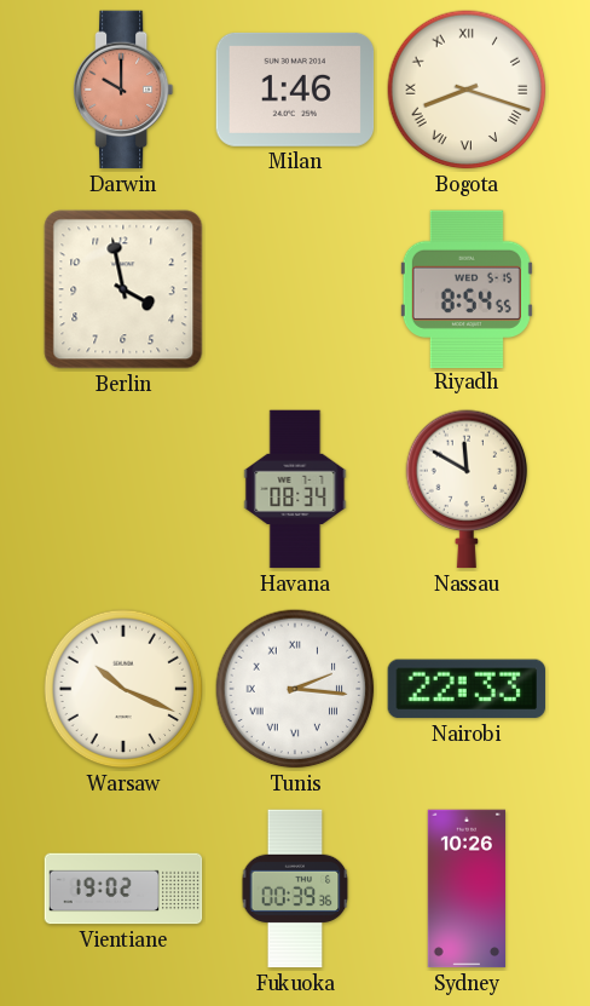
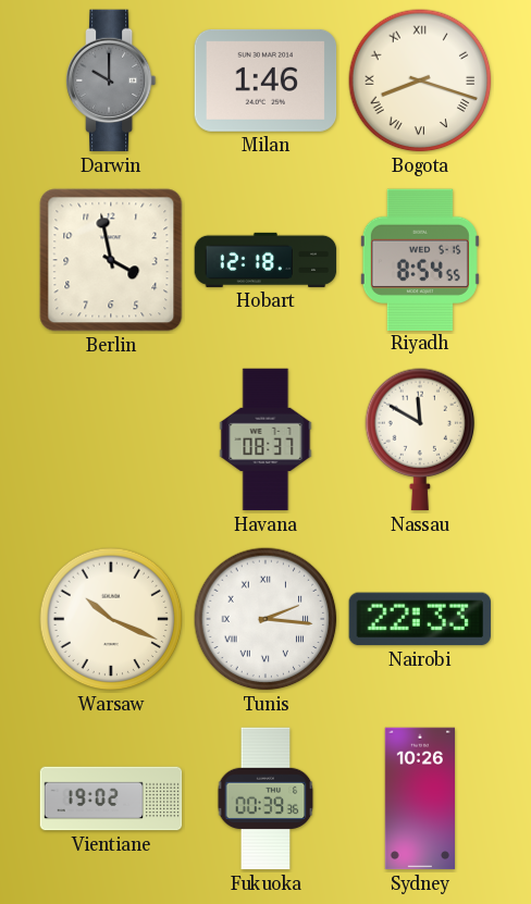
Darwin dial: salmon -> grey
Hobart: none -> 12:18
Havana: 08:34 -> 08:37
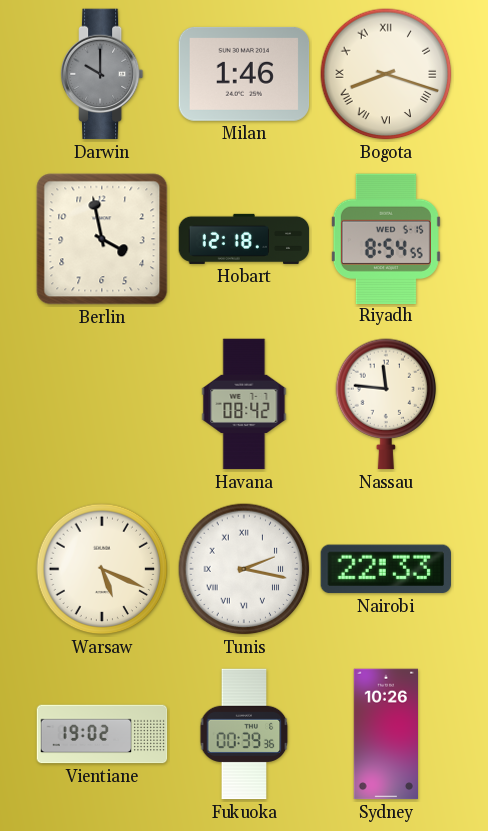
Havana: 08:37 -> 08:42
Nassau: 11:50 -> 11:46
Warsaw: 10:19 -> 5:19
Tunis: 2:16 -> 2:17
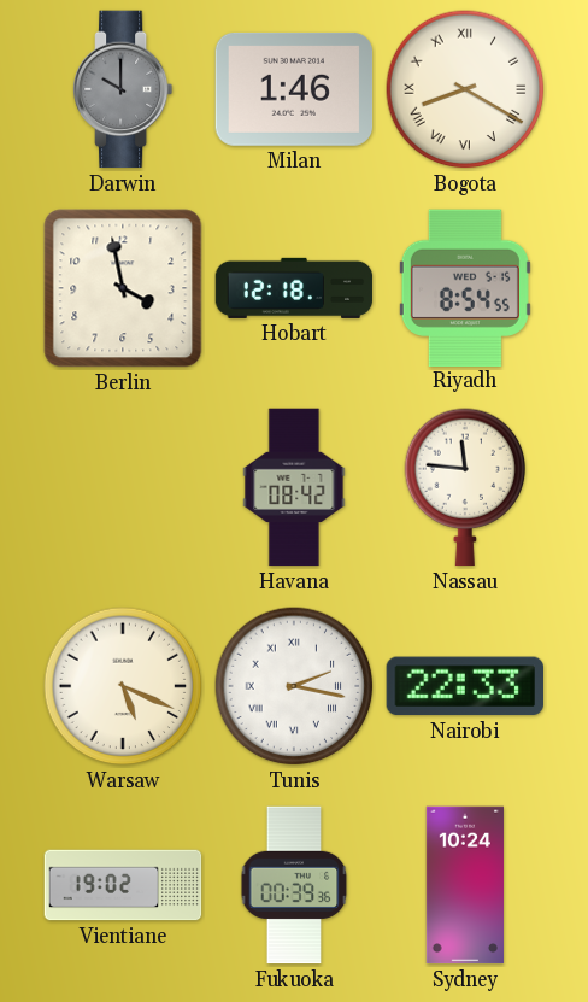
Bogota: 8:18 -> 8:20
Sydney: 10:26 -> 10:24
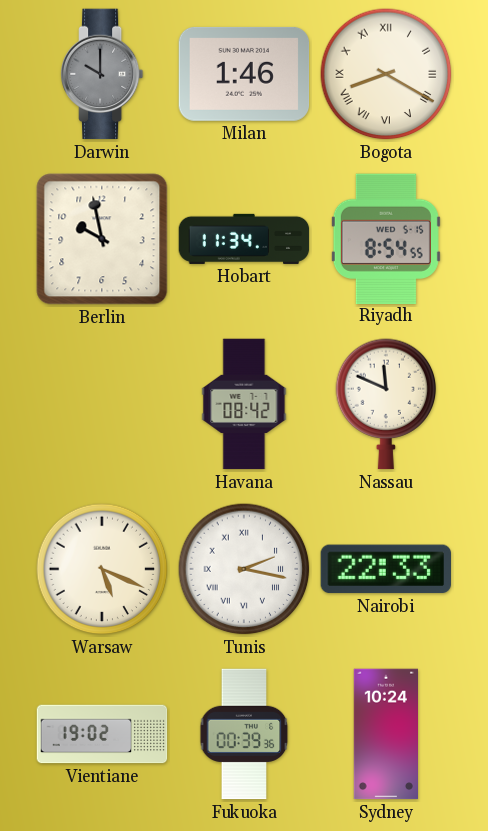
Berlin: 3:58 -> 9:58
Hobart: 12:18 -> 11:34
Nassau: 11:46 -> 11:49
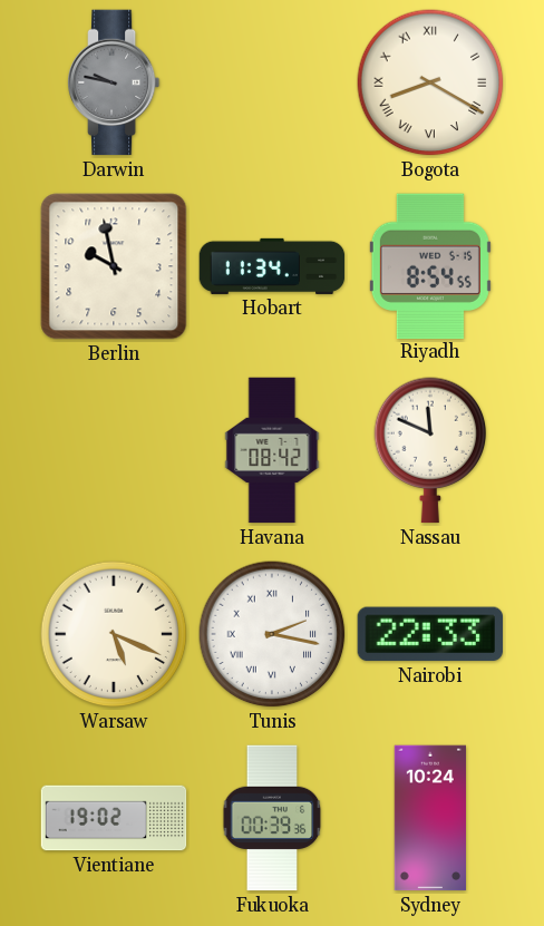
Darwin: 10:00 -> 9:47
Milan: 1:46 -> none
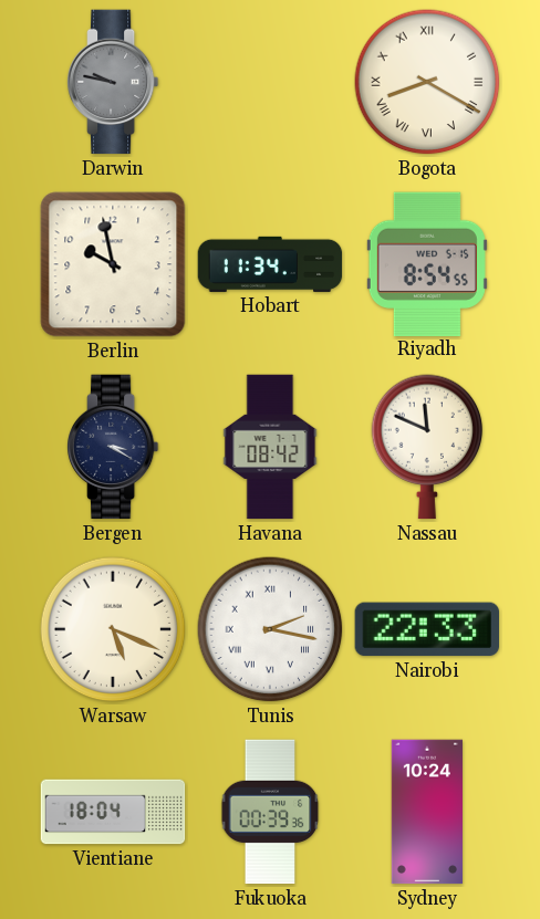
Bergen: none -> 3:20
Vientiane: 19:02 -> 18:04
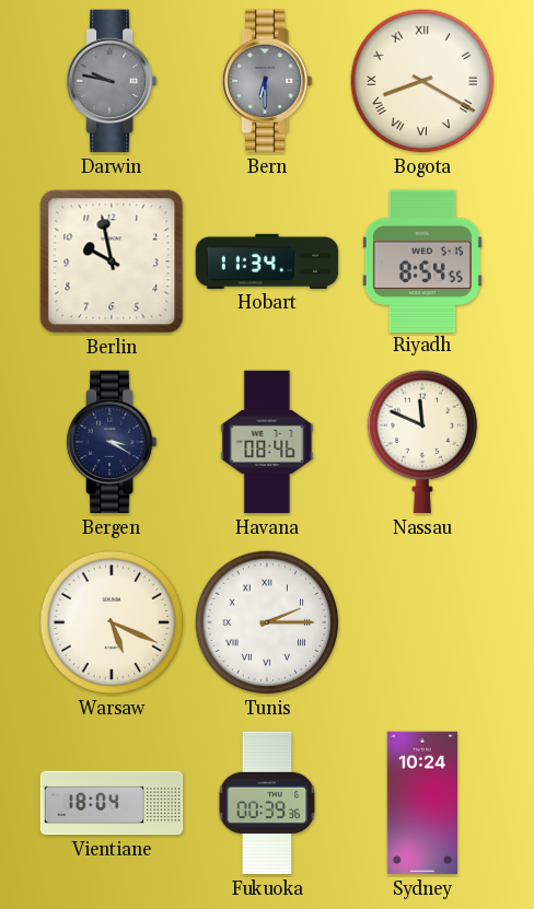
Bern: none -> 6:30
Havana: 08:42 -> 08:46
Tunis: 2:17 -> 2:15
Nairobi: 22:33 -> none
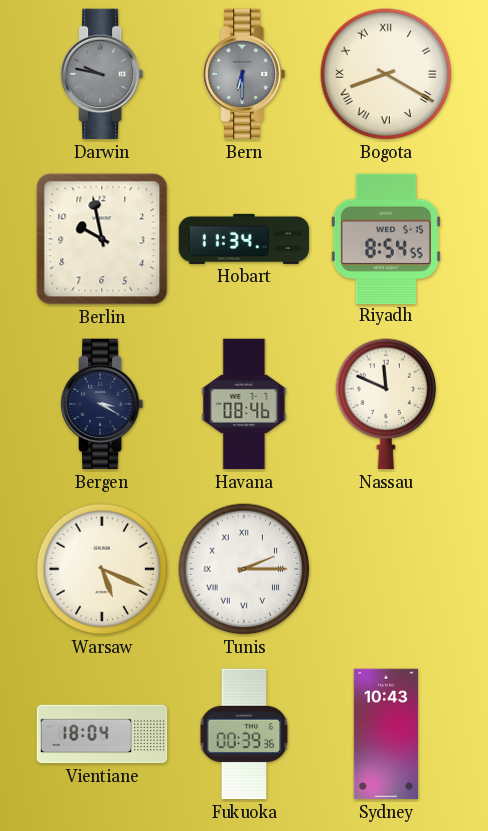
Sydney: 10:24 -> 10:43
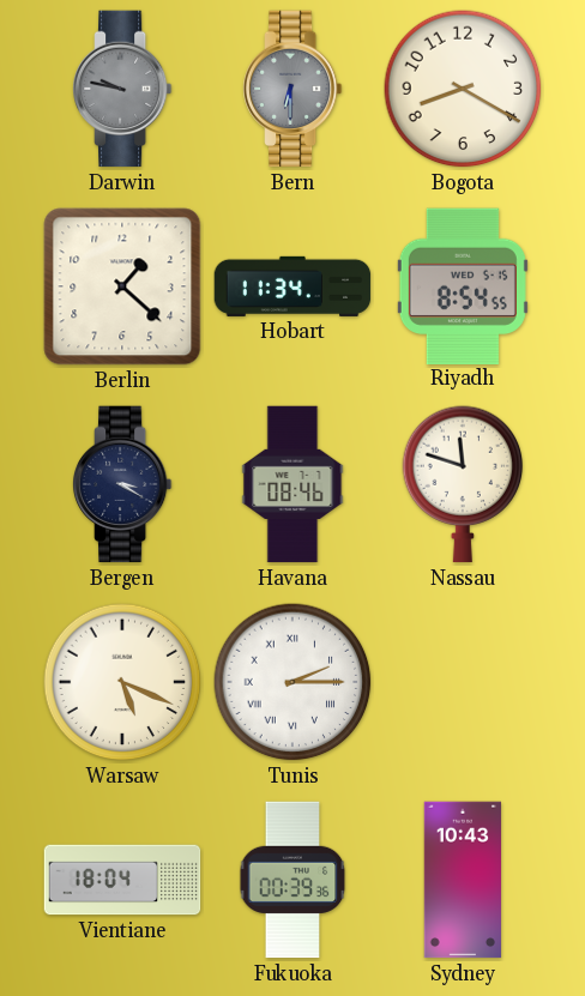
Bogota numerals: Roman -> Arabic
Berlin: 9:58 -> 1:22
Nassau: 11:49 -> 11:48
